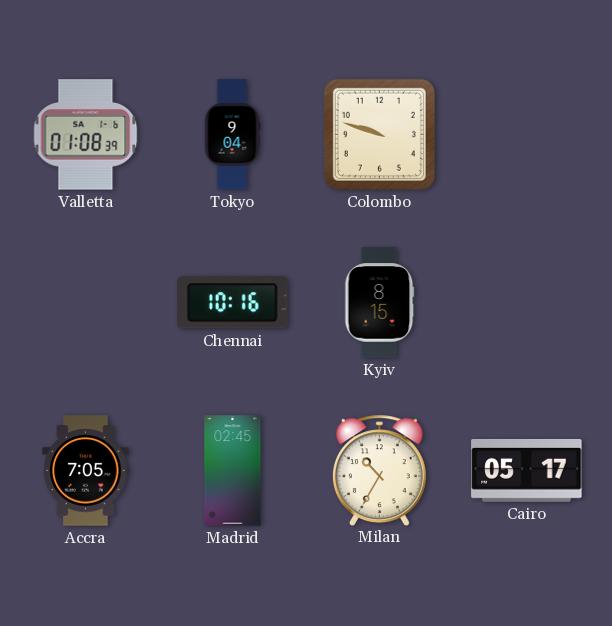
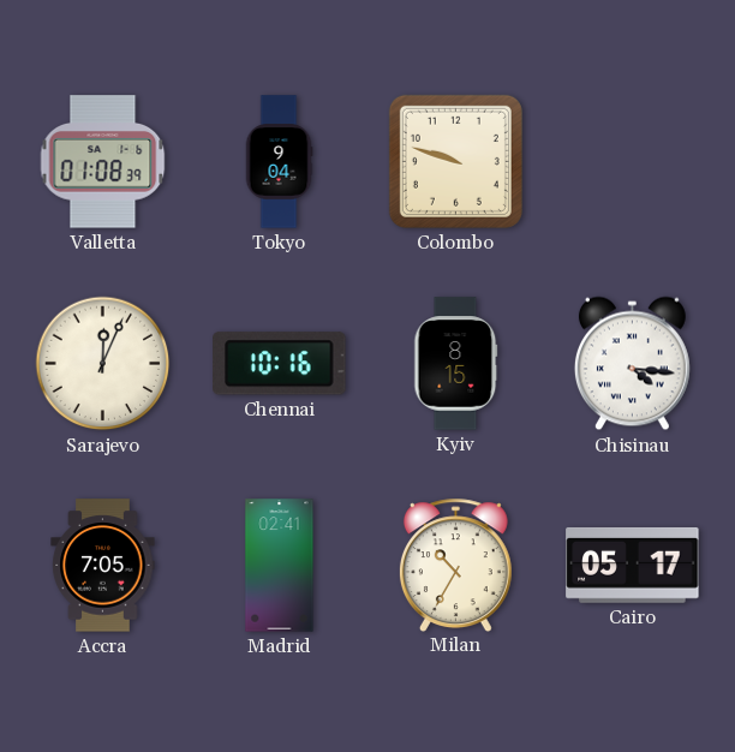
Sarajevo: none -> 12:04
Chisinau: none -> 4:16
Madrid: 02:45 -> 02:41
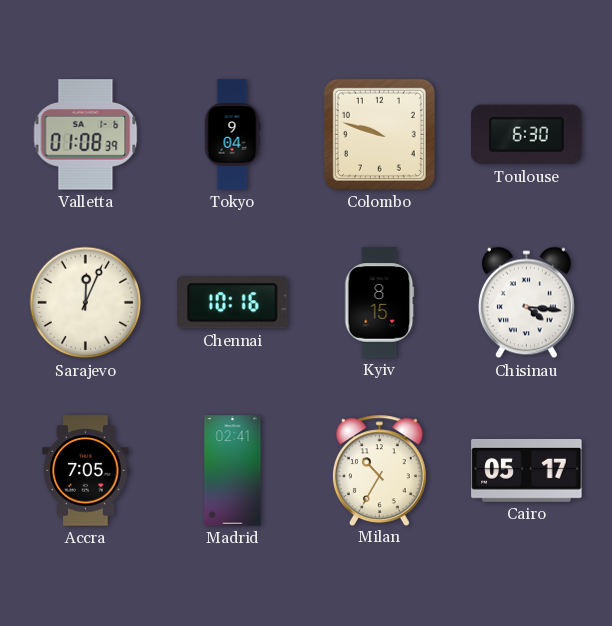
Toulouse: none -> 6:30
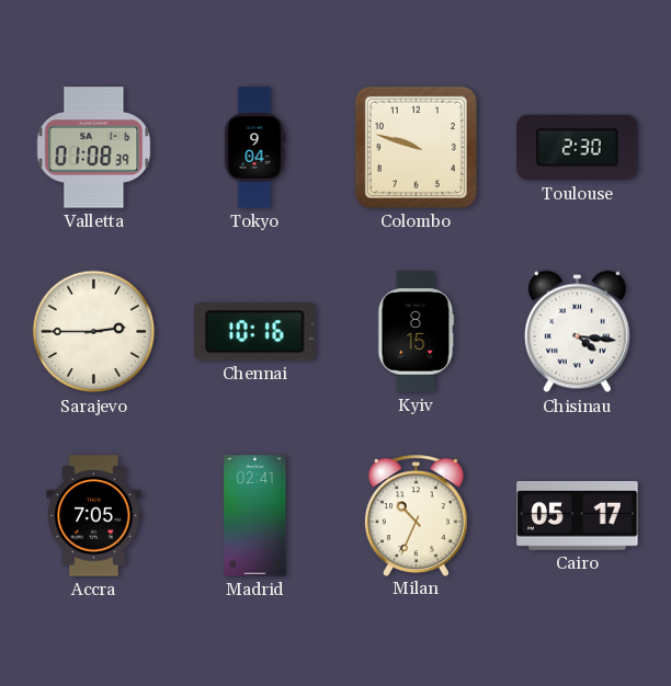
Toulouse: 6:30 -> 2:30
Sarajevo: 12:04 -> 2:45
Milan: 10:35 -> 10:34
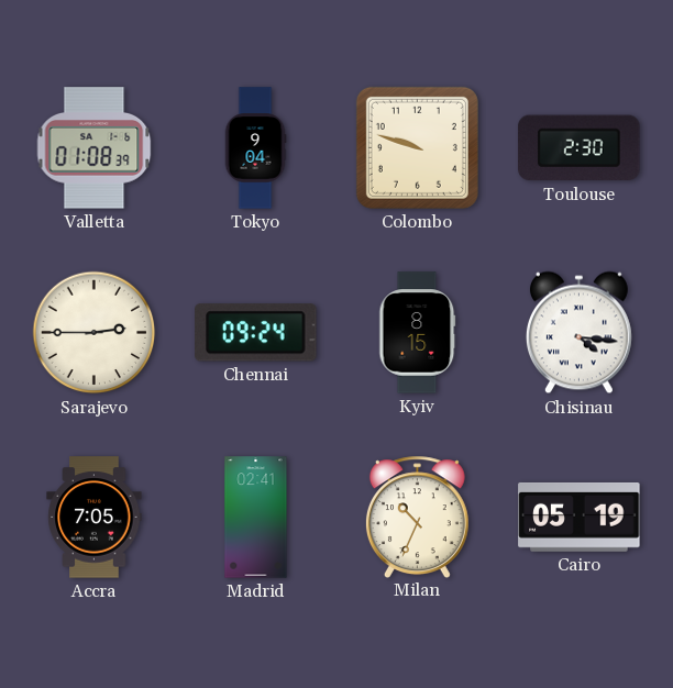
Chennai: 10:16 -> 09:24
Cairo: 05:17 -> 05:19
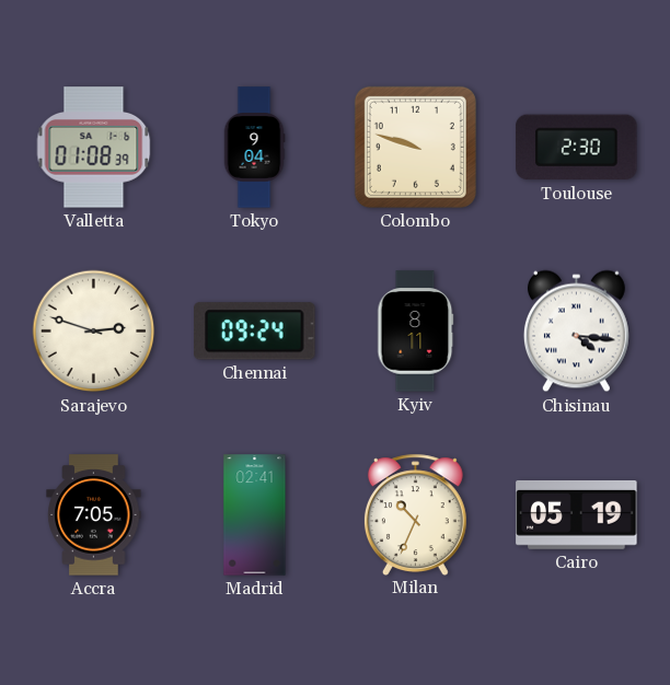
Sarajevo: 2:45 -> 2:48
Kyiv: 8:15 -> 8:11
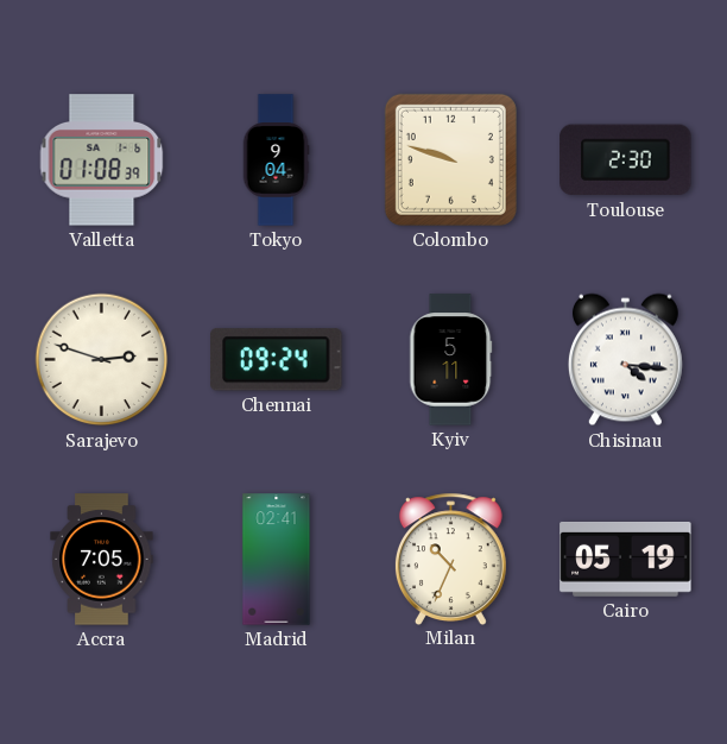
Kyiv: 8:11 -> 5:11
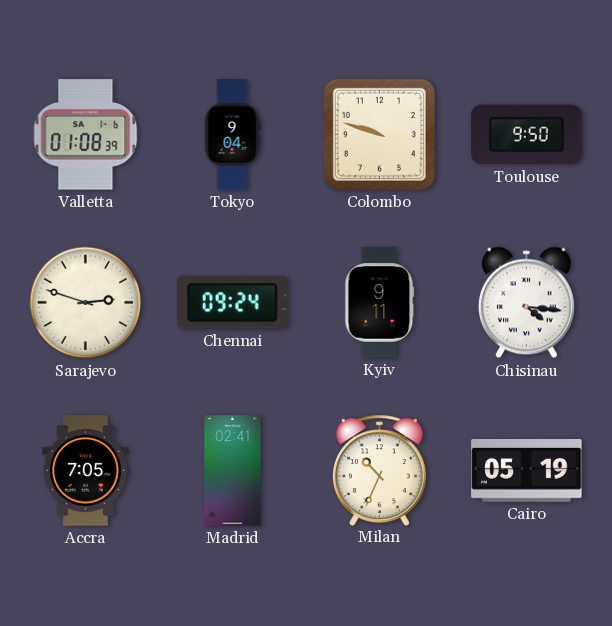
Toulouse: 2:30 -> 9:50
Kyiv: 5:11 -> 9:11
